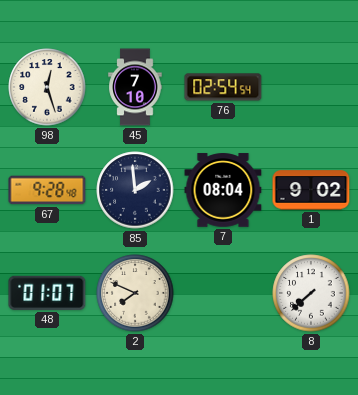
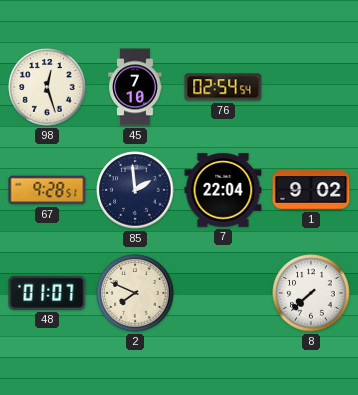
67: 9:28:48 -> 9:28:51
7: 08:04 -> 22:04
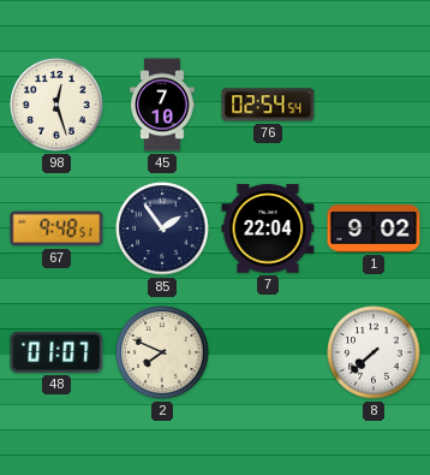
67: 9:28 -> 9:48
85: 1:59 -> 1:54
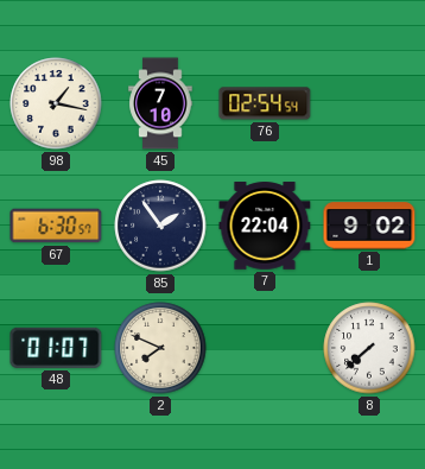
98: 12:27 -> 1:17
67: 9:48 -> 6:30
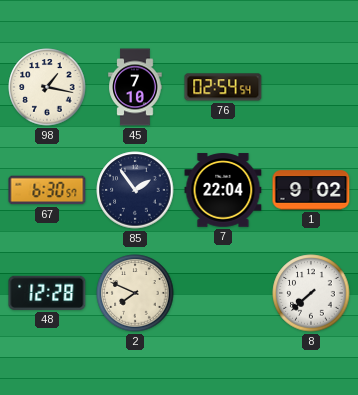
48: 01:07 -> 12:28
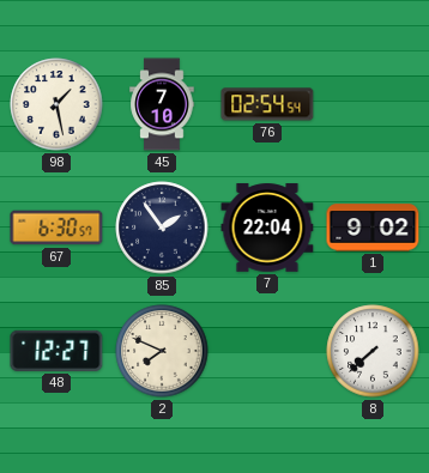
98: 1:17 -> 1:28
48: 12:28 -> 12:27
